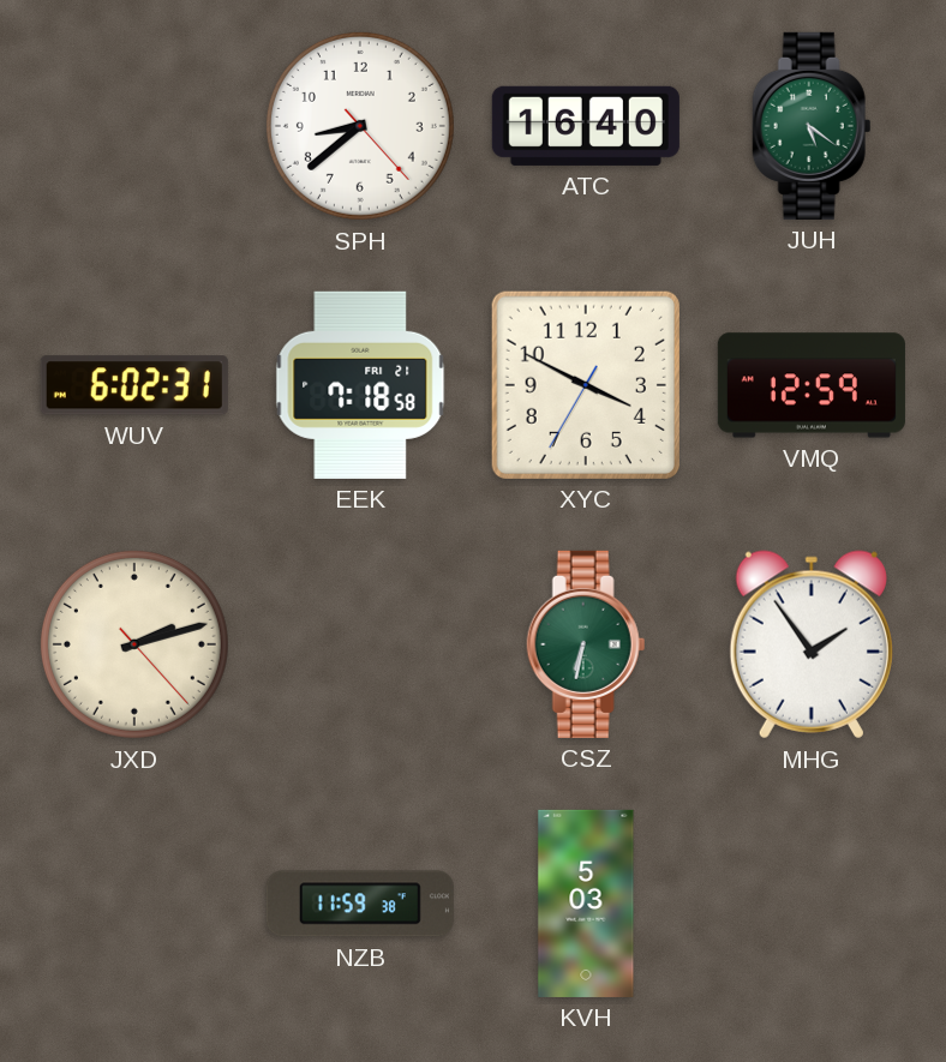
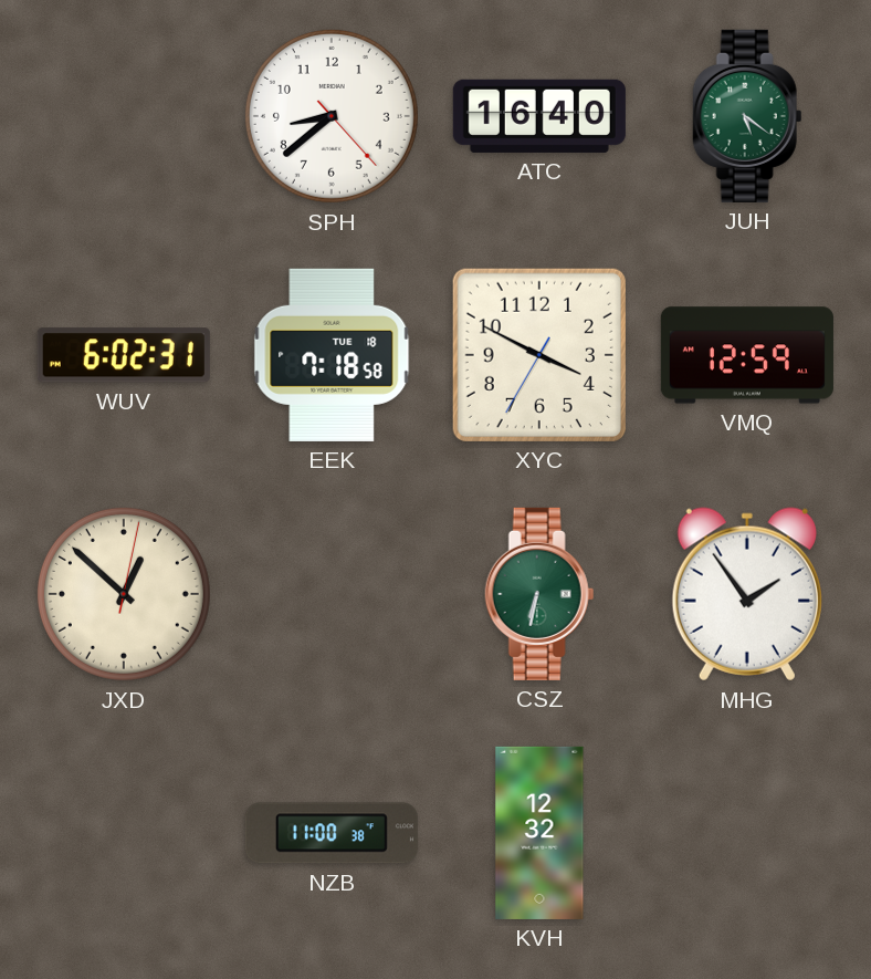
EEK date: FRI 21 -> TUE 18
JXD: 2:12 -> 12:52
NZB: 11:59 -> 11:00
KVH: 5:03 -> 12:32
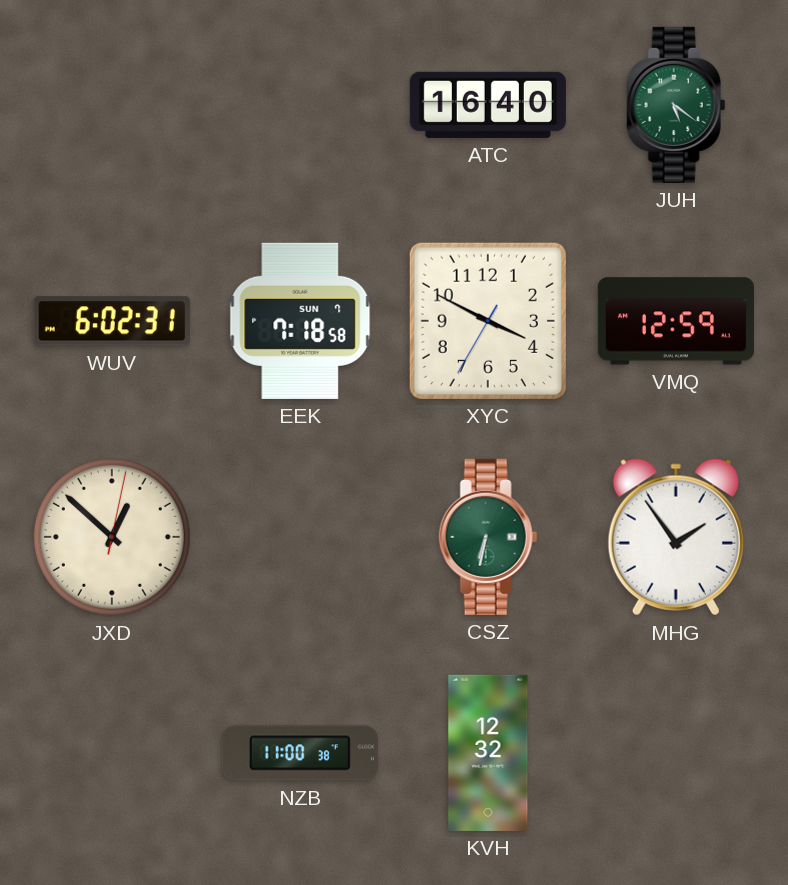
SPH: 8:38 -> none
EEK date: TUE 18 -> SUN 7
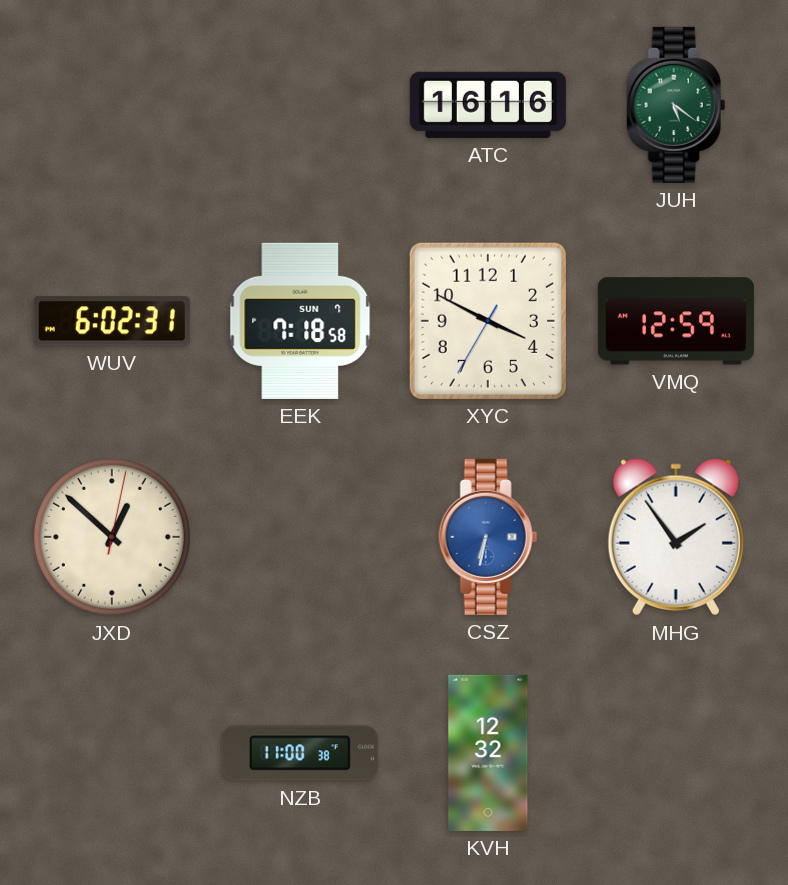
ATC: 16:40 -> 16:16
CSZ dial: green -> blue
